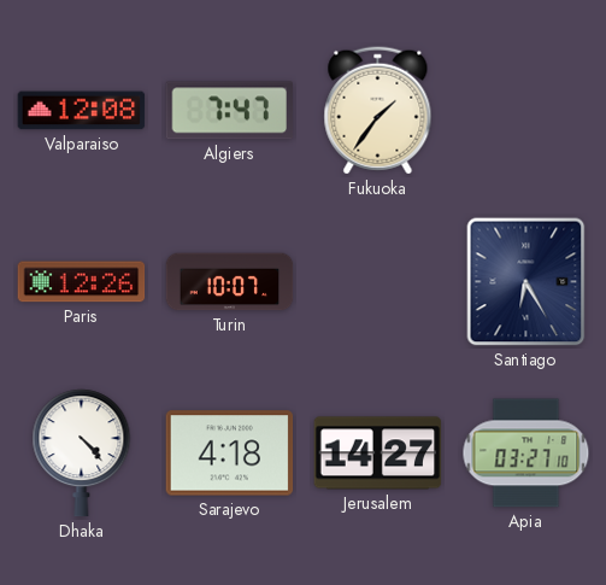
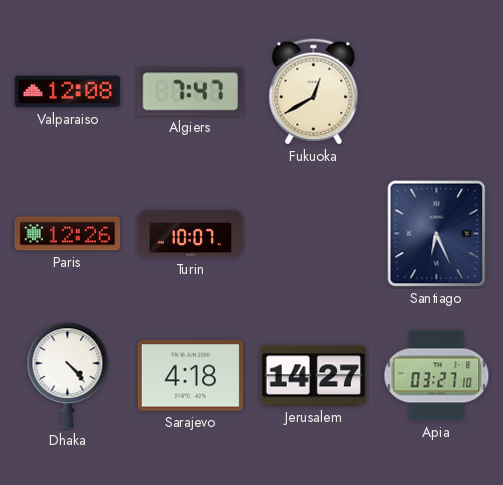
Fukuoka: 1:36 -> 12:40
Santiago: 6:25 -> 6:26
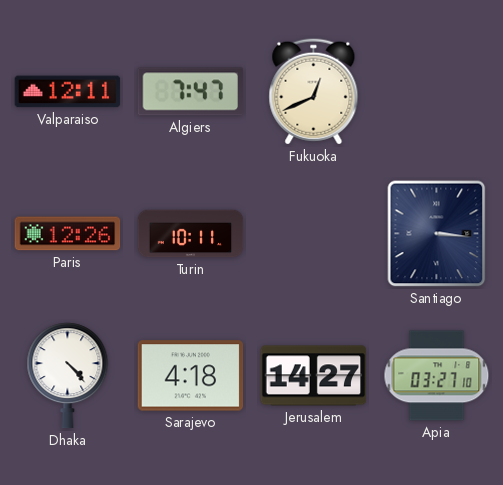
Valparaiso: 12:08 -> 12:11
Fukuoka: 12:40 -> 12:41
Turin: 10:07 -> 10:11
Santiago: 6:26 -> 3:16
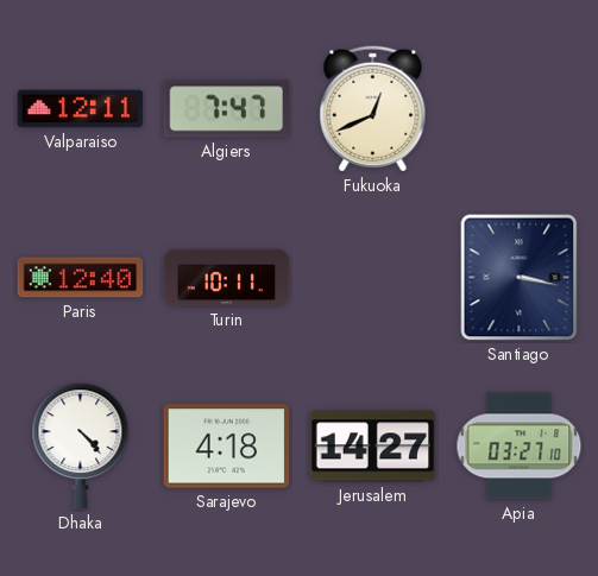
Paris: 12:26 -> 12:40
Santiago: 3:16 -> 3:17
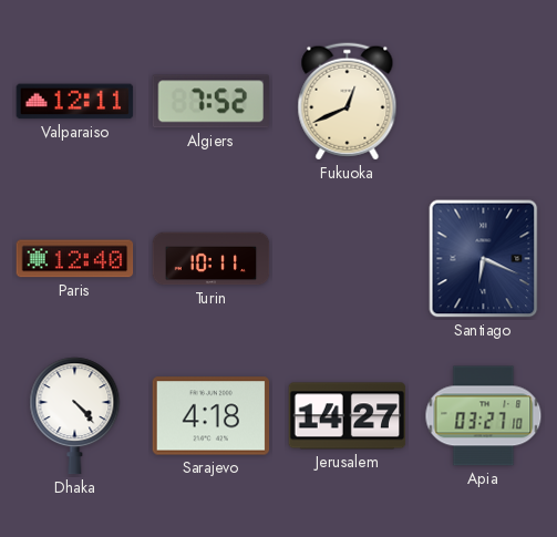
Algiers: 7:47 -> 7:52
Santiago: 3:17 -> 6:19
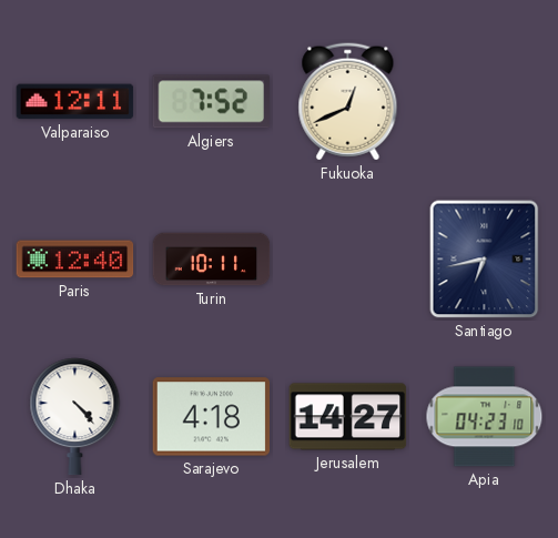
Santiago: 6:19 -> 6:43
Apia: 03:27 -> 04:23
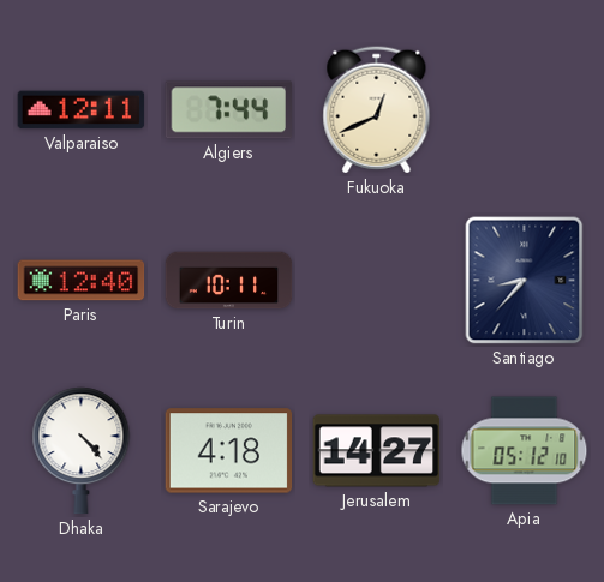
Algiers: 7:52 -> 7:44
Santiago: 6:43 -> 8:37
Apia: 04:23 -> 05:12
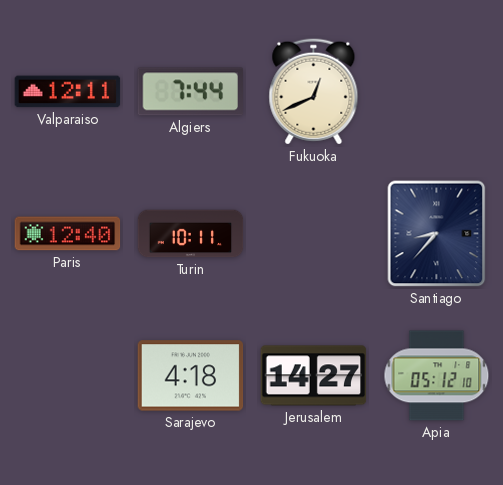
Dhaka: 4:23 -> none
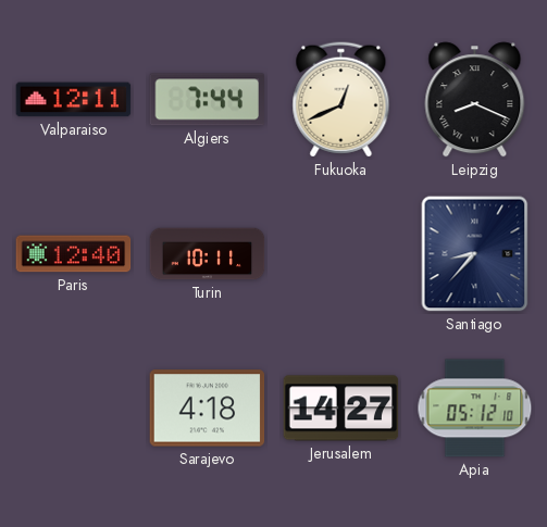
Leipzig: none -> 8:19
